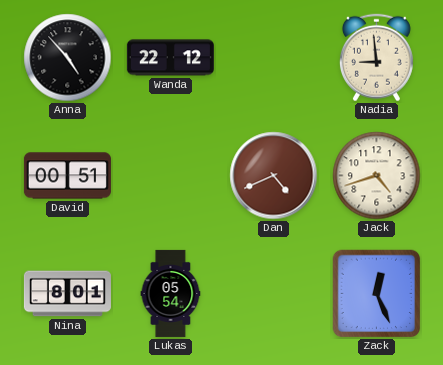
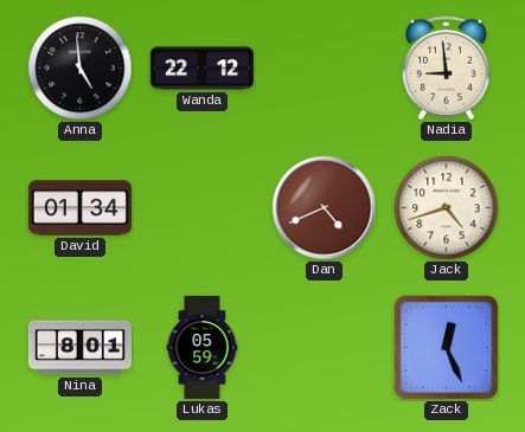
Anna: 4:53 -> 4:59
David: 00:51 -> 01:34
Lukas: 05:54 -> 05:59
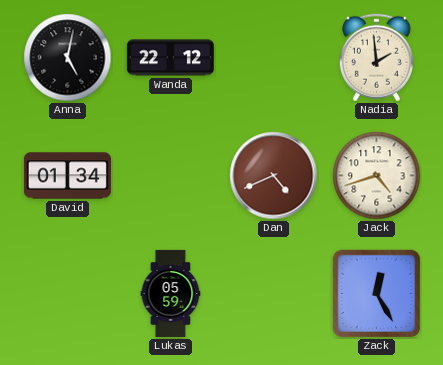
Anna: 4:59 -> 5:02
Nadia: 8:59 -> 1:59
Nina: 8:01 -> none
Zack: 12:26 -> 12:25
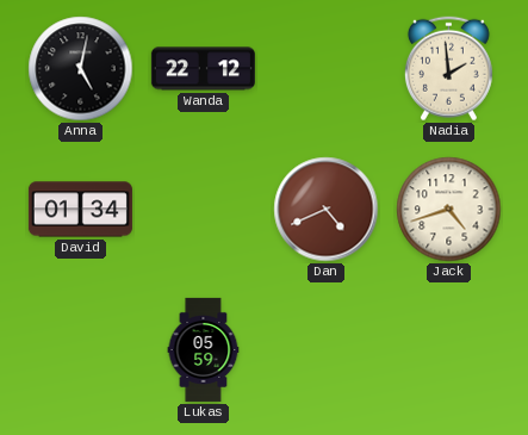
Zack: 12:25 -> none
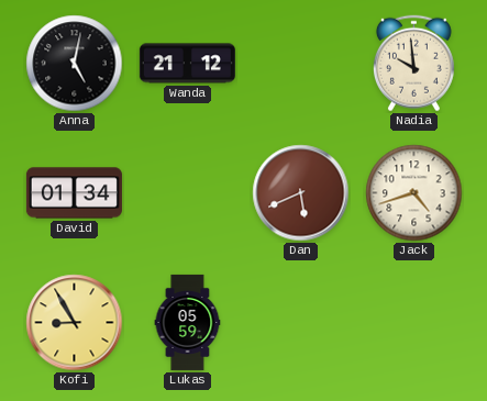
Wanda: 22:12 -> 21:12
Nadia: 1:59 -> 9:59
Dan: 4:41 -> 5:41
Kofi: none -> 8:55
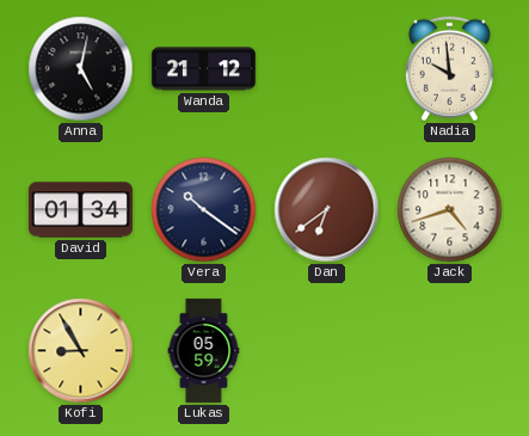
Vera: none -> 10:21
Dan: 5:41 -> 6:39
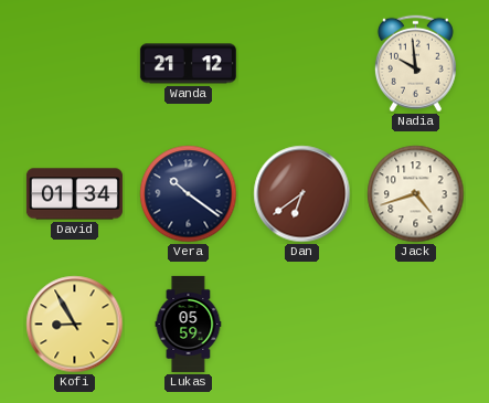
Anna: 5:02 -> none
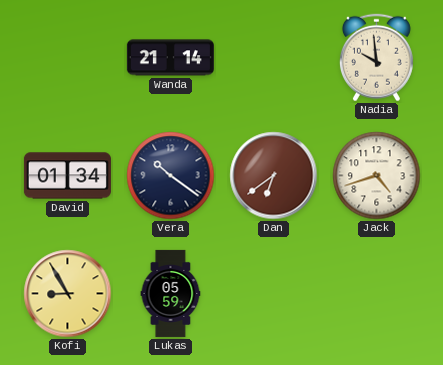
Wanda: 21:12 -> 21:14
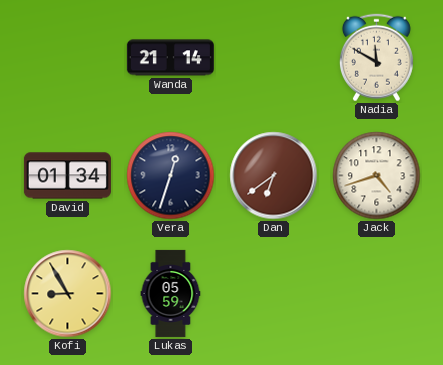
Nadia: 9:59 -> 11:50
Vera: 10:21 -> 12:33
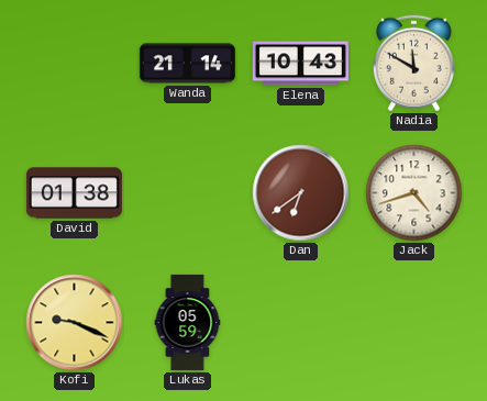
Elena: none -> 10:43
David: 01:34 -> 01:38
Vera: 12:33 -> none
Kofi: 8:55 -> 9:19
